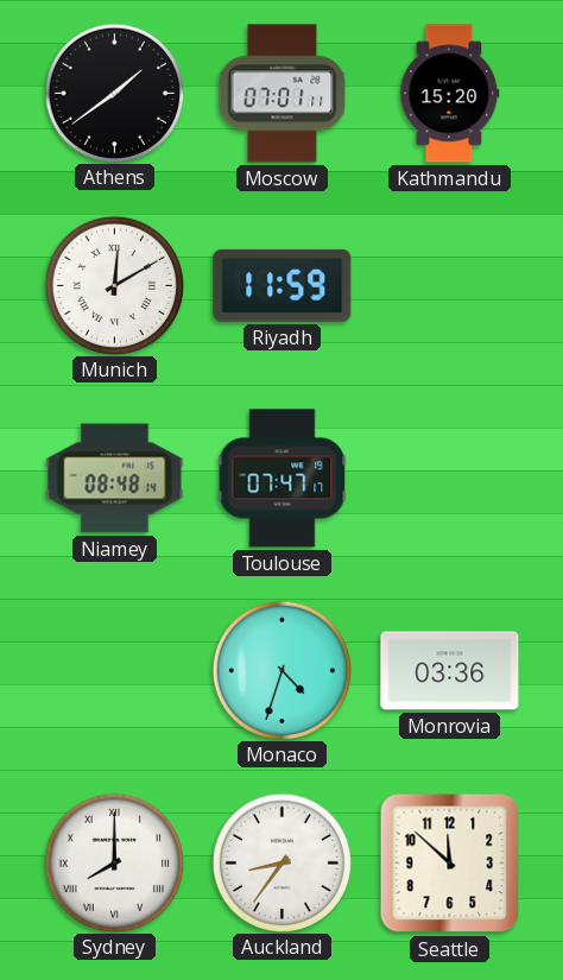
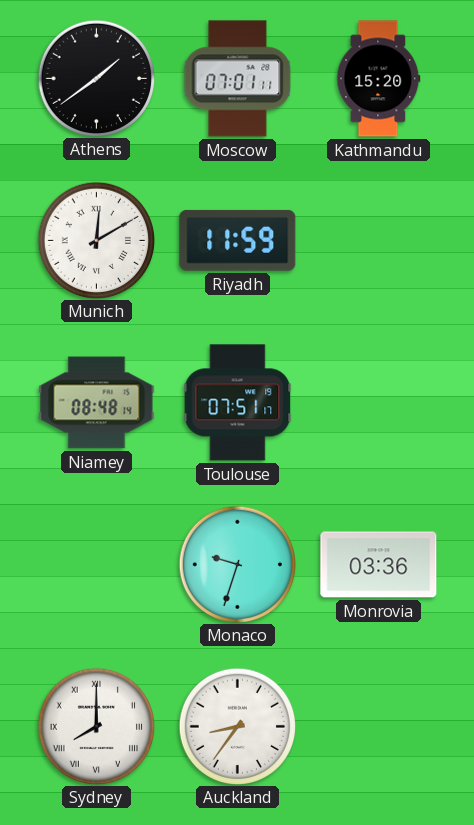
Toulouse: 07:47 -> 07:51
Monaco: 4:33 -> 9:33
Seattle: 11:52 -> none
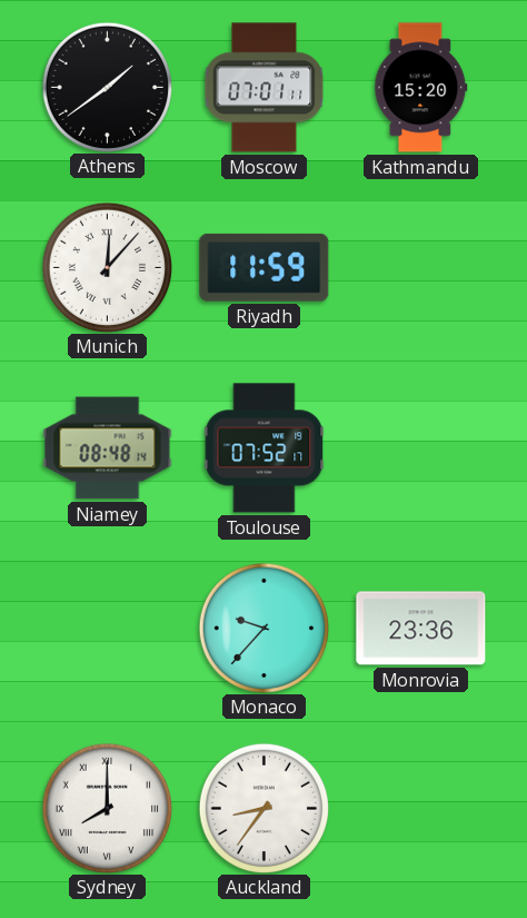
Munich: 12:10 -> 12:07
Toulouse: 07:51 -> 07:52
Monaco: 9:33 -> 9:37
Monrovia: 03:36 -> 23:36
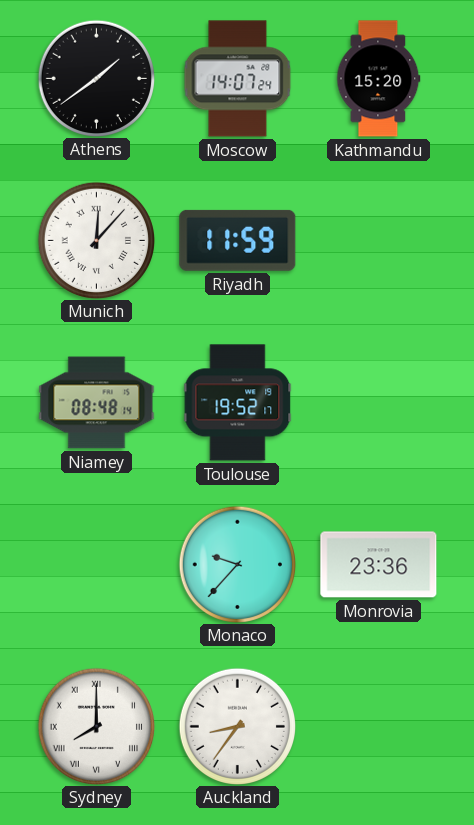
Moscow: 07:01 -> 14:07
Toulouse: 07:52 -> 19:52
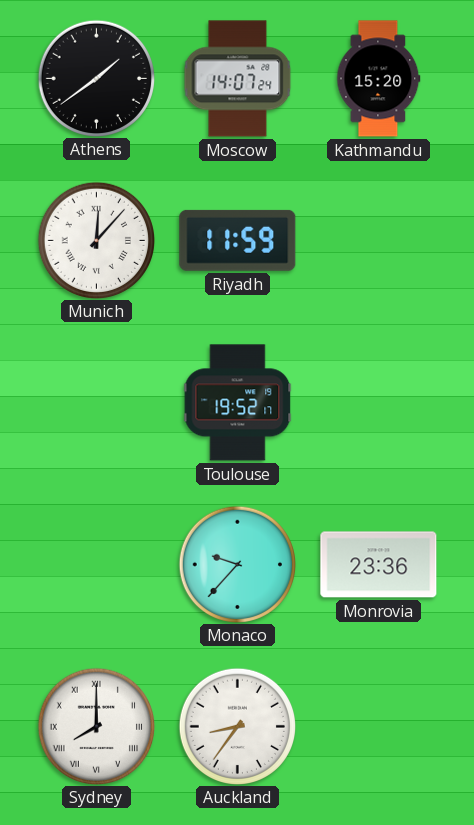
Niamey: 08:48 -> none
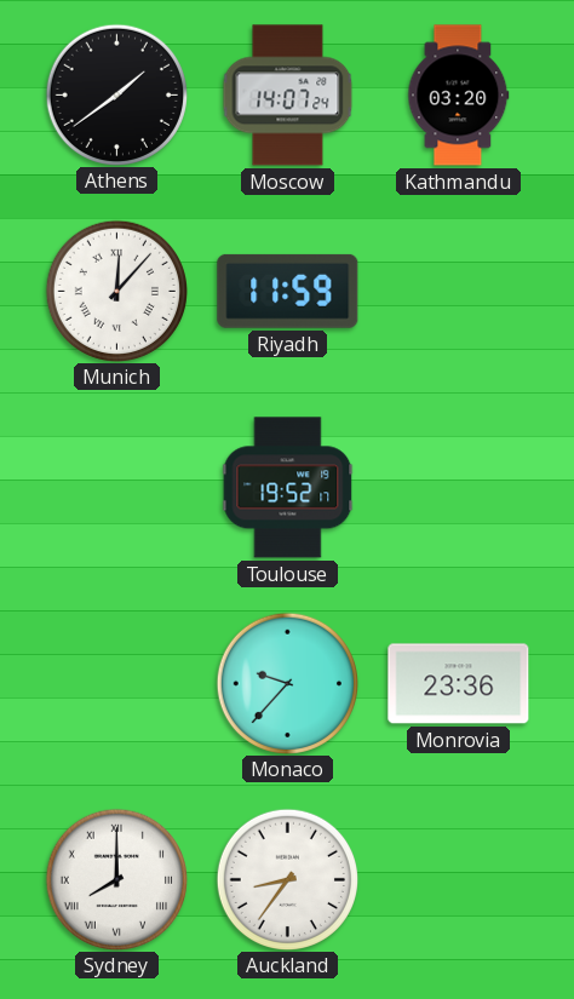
Kathmandu: 15:20 -> 03:20
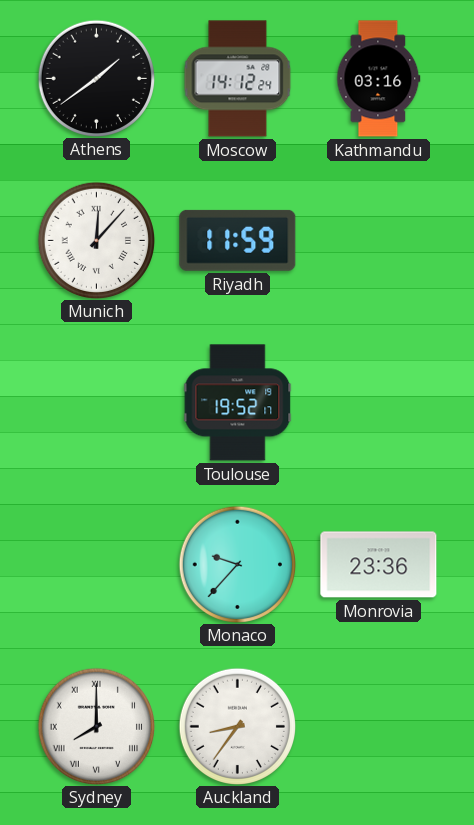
Moscow: 14:07 -> 14:12
Kathmandu: 03:20 -> 03:16
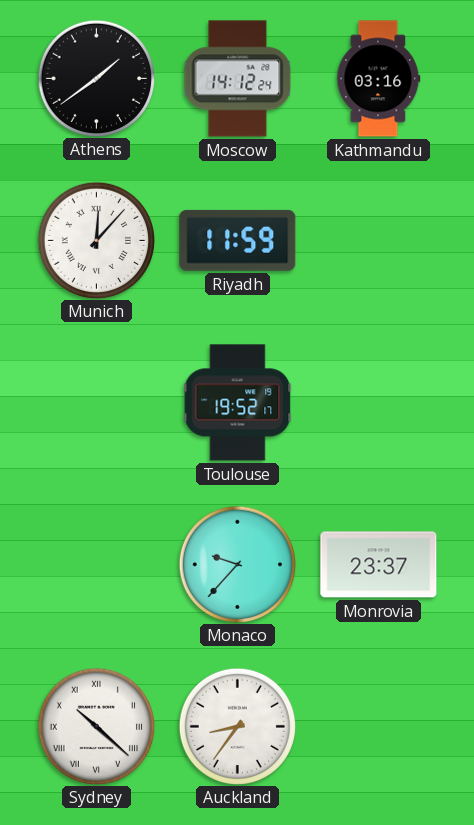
Monrovia: 23:36 -> 23:37
Sydney: 8:00 -> 10:22
